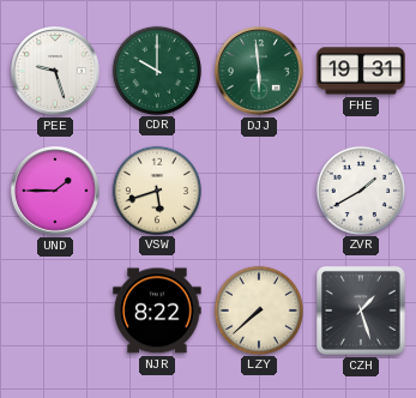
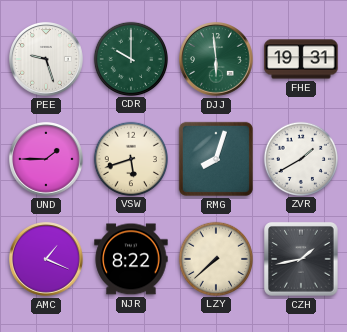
RMG: none -> 8:03
AMC: none -> 1:19
CZH: 1:27 -> 1:43
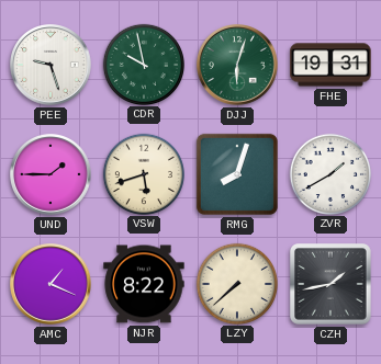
CDR: 10:00 -> 9:58
DJJ: 5:59 -> 6:03
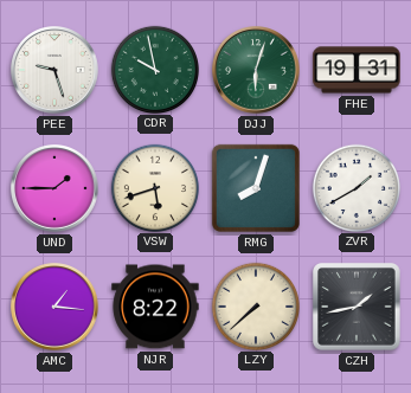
AMC: 1:19 -> 1:16
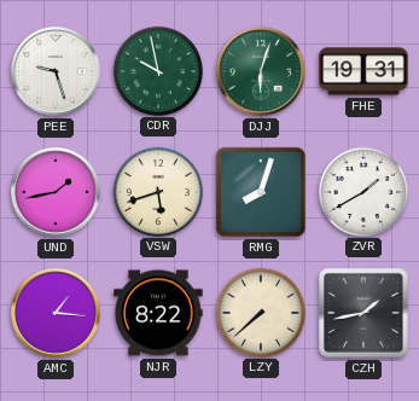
UND: 1:45 -> 1:43
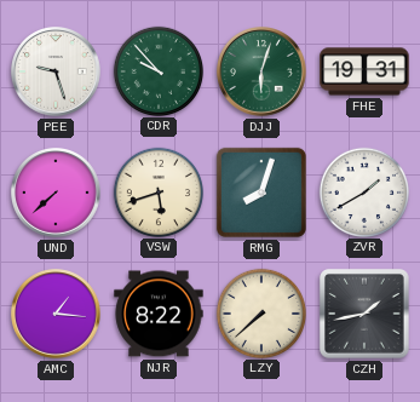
CDR: 9:58 -> 9:53
UND: 1:43 -> 7:38
